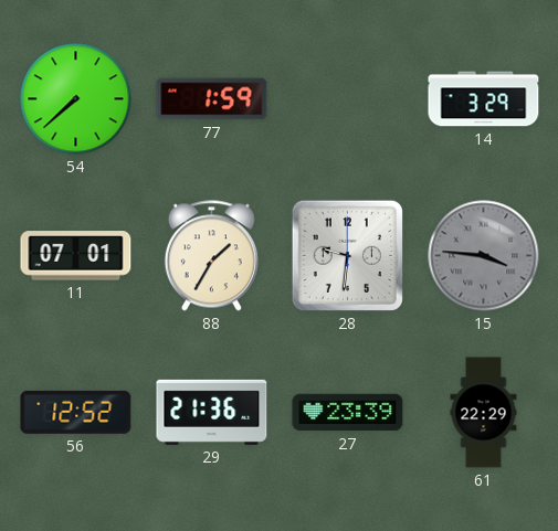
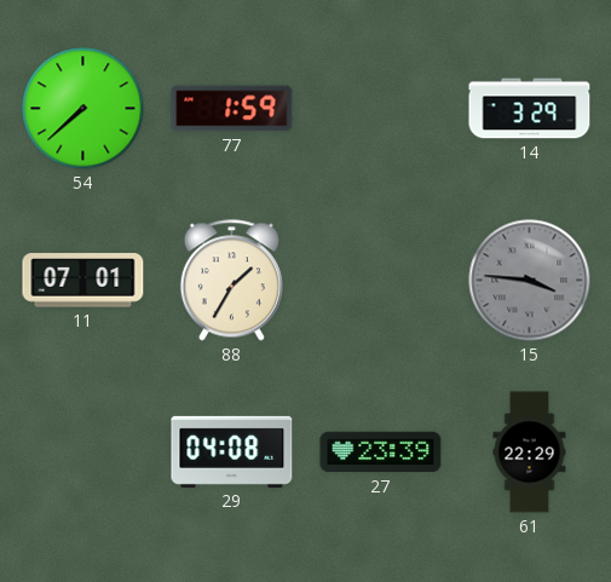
28: 9:31 -> none
56: 12:52 -> none
29: 21:36 -> 04:08
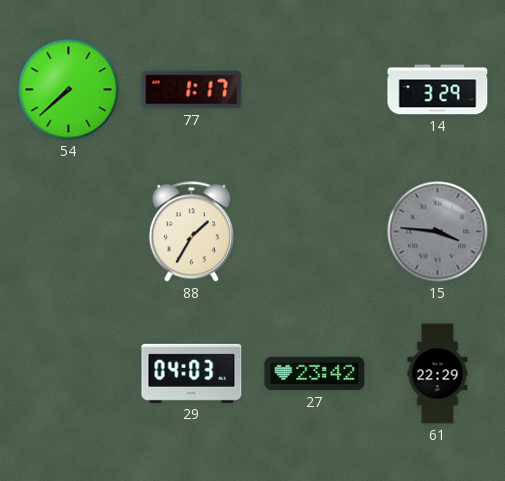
77: 1:59 -> 1:17
11: 07:01 -> none
29: 04:08 -> 04:03
27: 23:39 -> 23:42
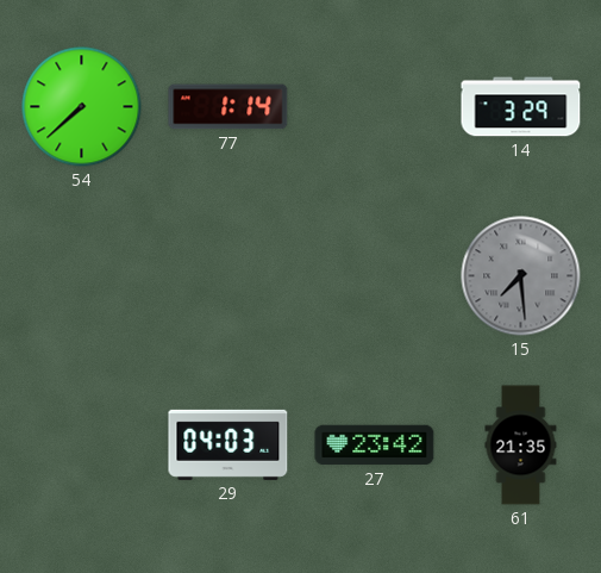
77: 1:17 -> 1:14
88: 1:35 -> none
15: 3:46 -> 7:29
61: 22:29 -> 21:35
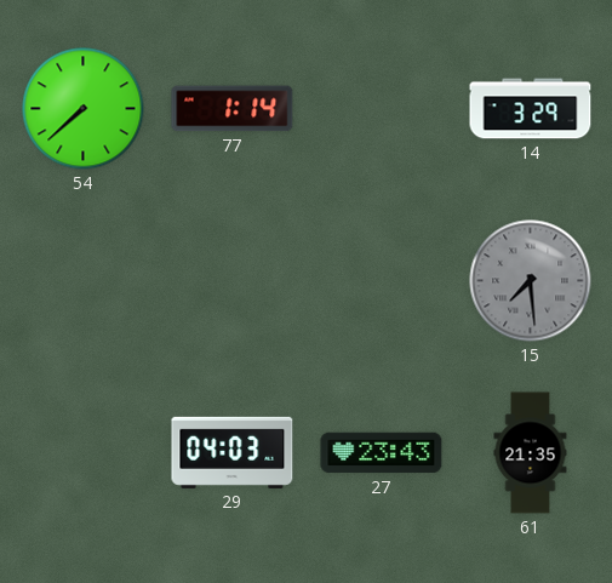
27: 23:42 -> 23:43
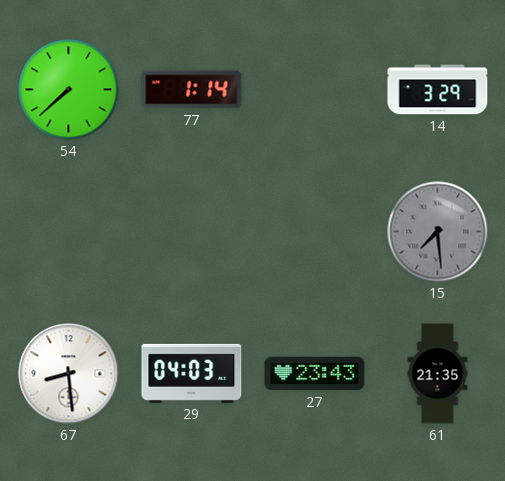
67: none -> 8:29
